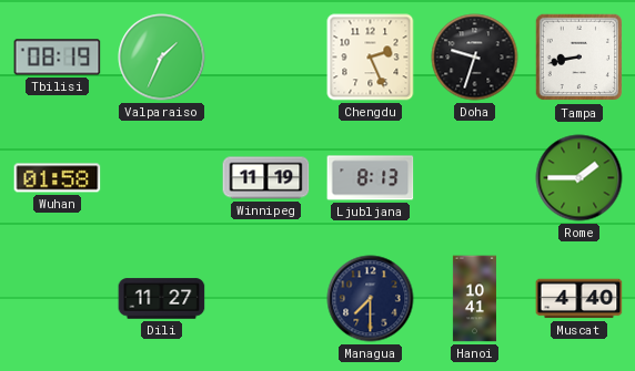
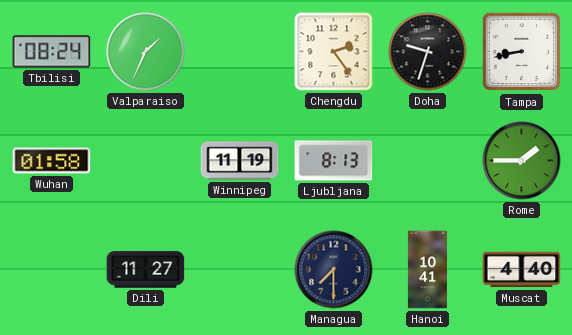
Tbilisi: 08:19 -> 08:24
Chengdu: 2:26 -> 2:24
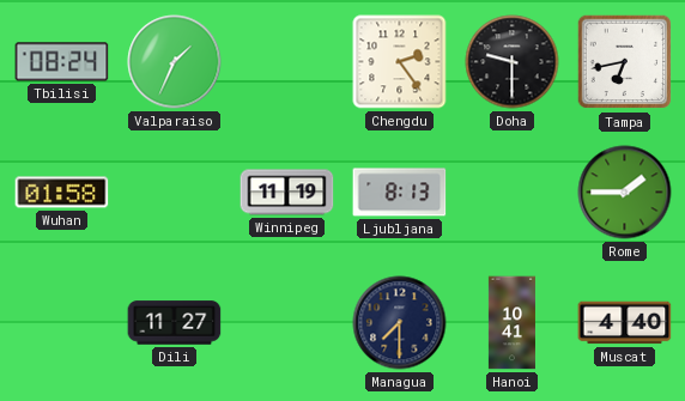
Doha: 9:33 -> 9:30
Tampa: 8:43 -> 6:43
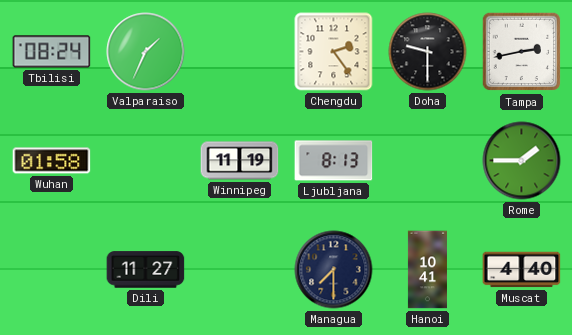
Tampa: 6:43 -> 2:43
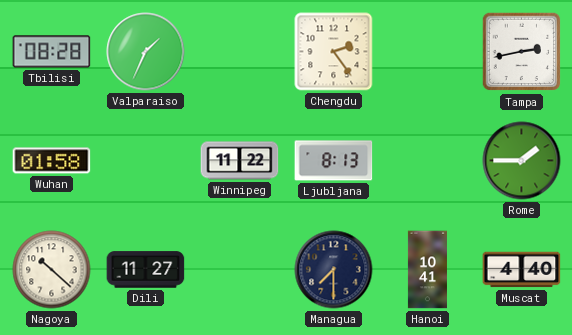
Tbilisi: 08:24 -> 08:28
Doha: 9:30 -> none
Winnipeg: 11:19 -> 11:22
Nagoya: none -> 10:22
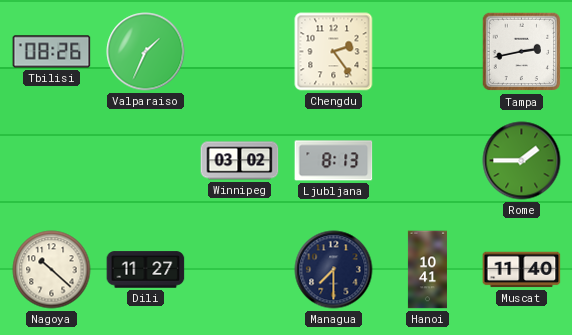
Tbilisi: 08:28 -> 08:26
Wuhan: 01:58 -> none
Winnipeg: 11:22 -> 03:02
Muscat: 4:40 -> 11:40
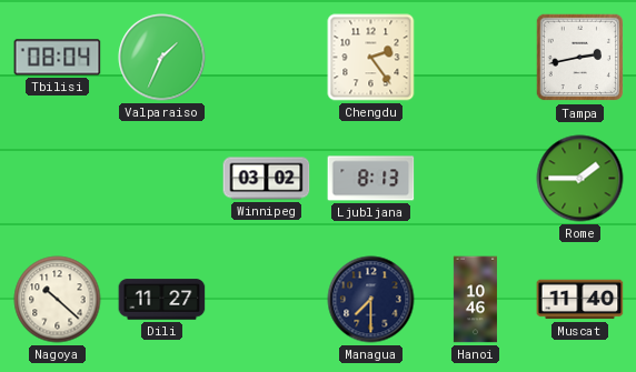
Tbilisi: 08:26 -> 08:04
Hanoi: 10:41 -> 10:46
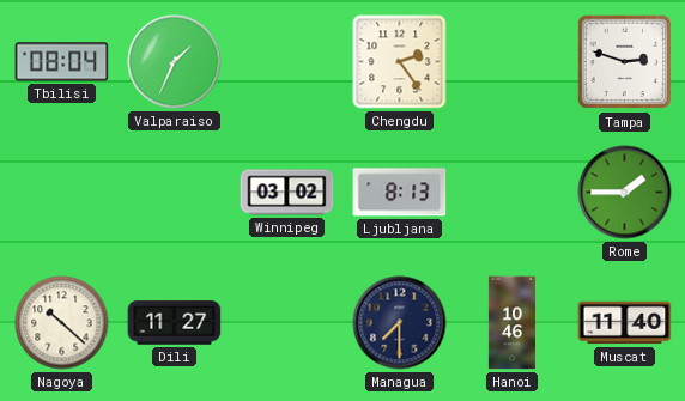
Tampa: 2:43 -> 2:48
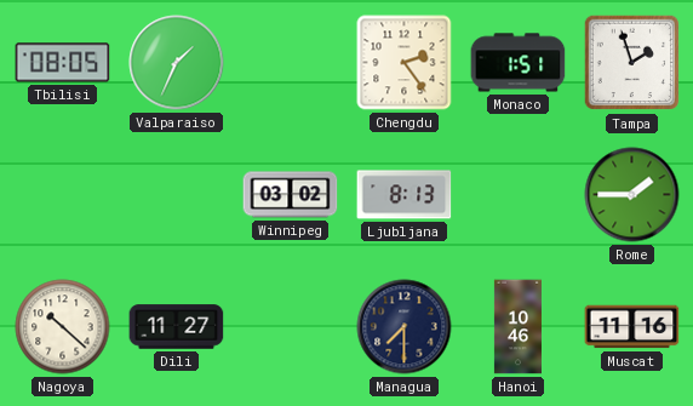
Tbilisi: 08:04 -> 08:05
Monaco: none -> 1:51
Tampa: 2:48 -> 1:57
Muscat: 11:40 -> 11:16
